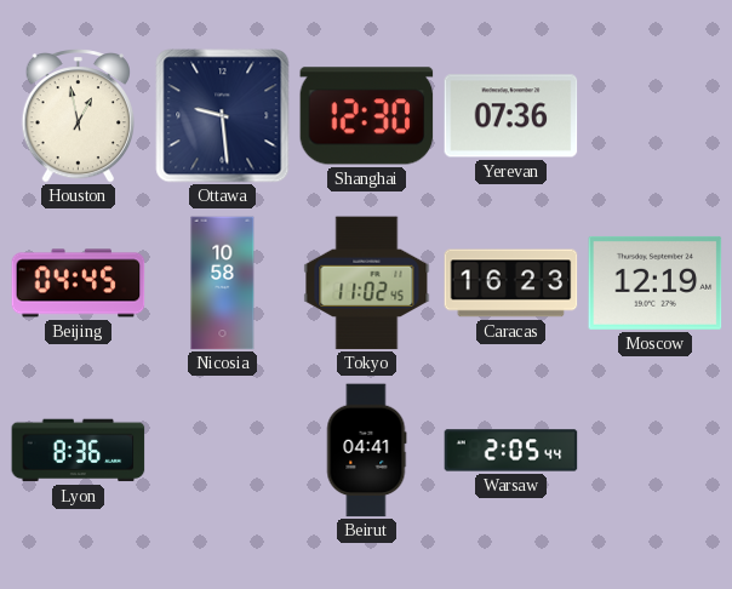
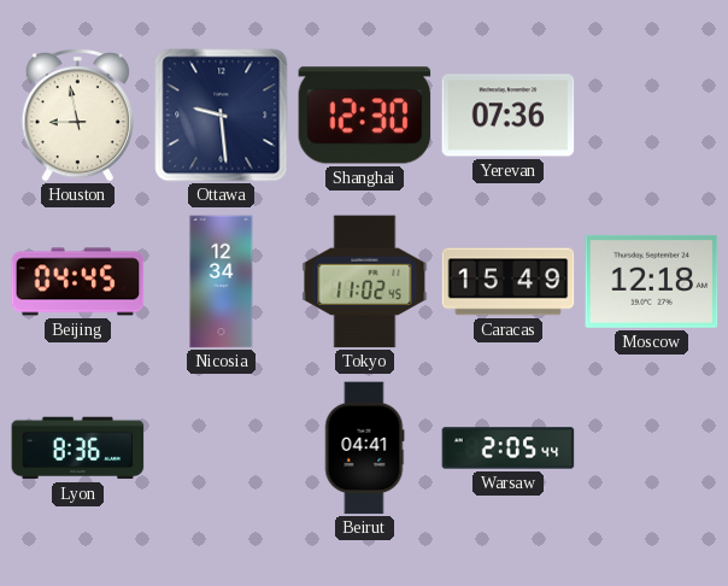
Houston: 12:58 -> 8:58
Nicosia: 10:58 -> 12:34
Caracas: 16:23 -> 15:49
Moscow: 12:19 -> 12:18
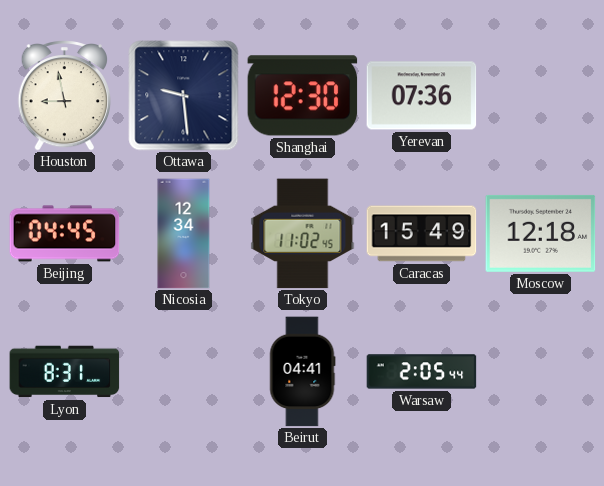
Lyon: 8:36 -> 8:31
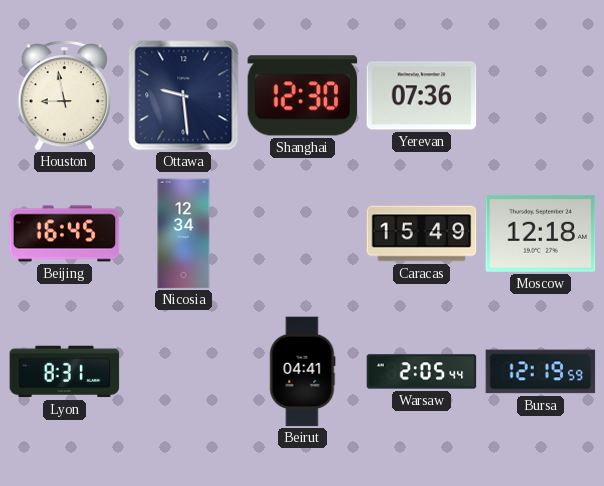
Beijing: 04:45 -> 16:45
Tokyo: 11:02 -> none
Bursa: none -> 12:19
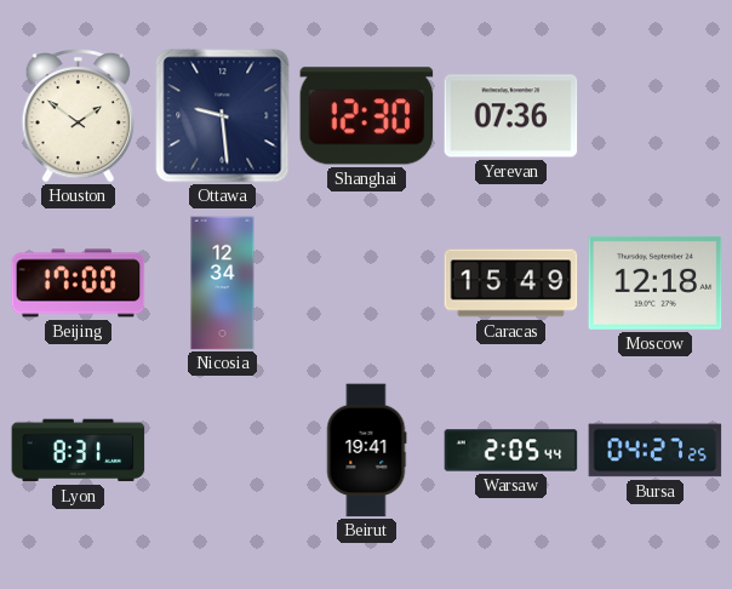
Houston: 8:58 -> 1:51
Beijing: 16:45 -> 17:00
Beirut: 04:41 -> 19:41
Bursa: 12:19 -> 04:27
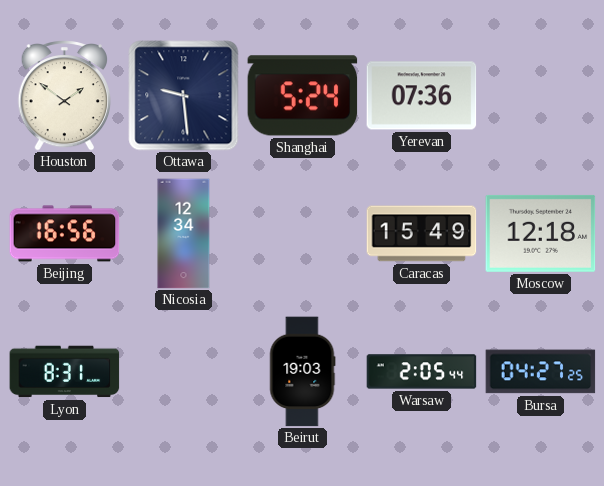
Shanghai: 12:30 -> 5:24
Beijing: 17:00 -> 16:56
Beirut: 19:41 -> 19:03
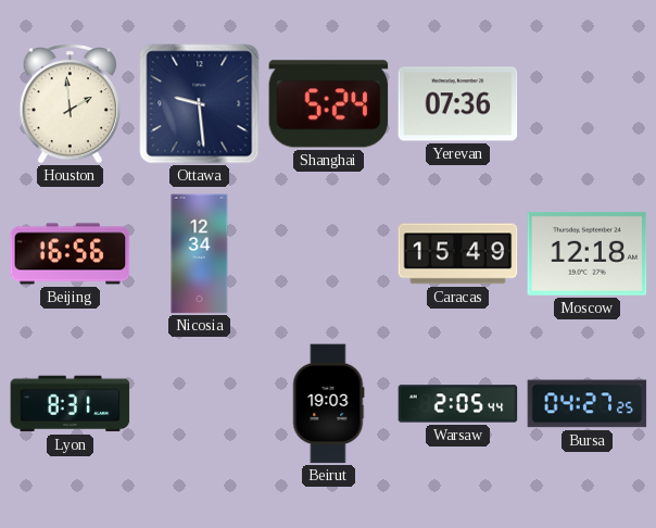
Houston: 1:51 -> 1:59
